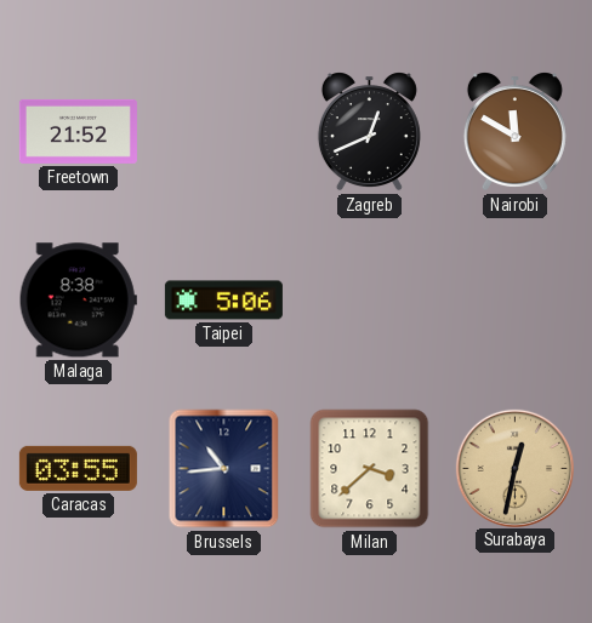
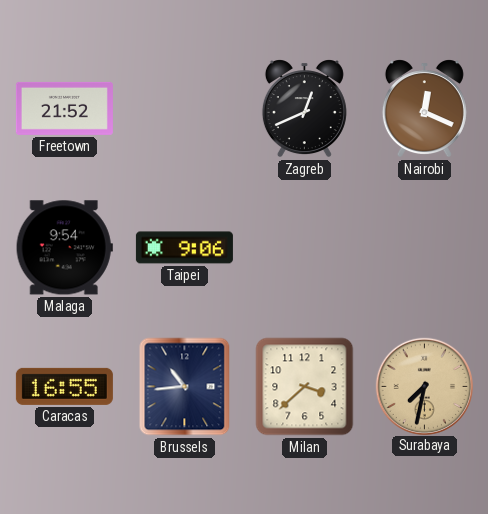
Nairobi: 11:50 -> 12:19
Malaga: 8:38 -> 9:54
Taipei: 5:06 -> 9:06
Caracas: 03:55 -> 16:55
Surabaya: 12:32 -> 7:32
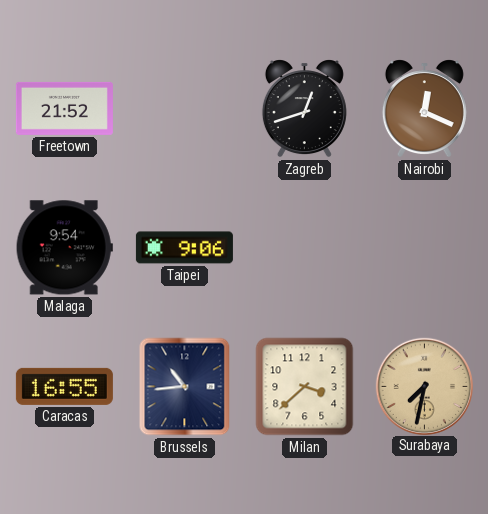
Zagreb: 12:41 -> 12:42
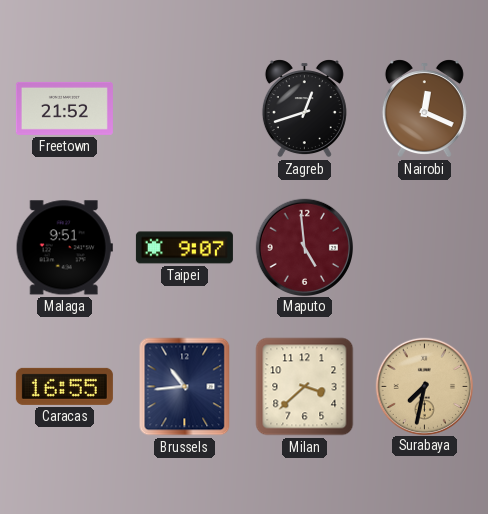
Malaga: 9:54 -> 9:51
Taipei: 9:06 -> 9:07
Maputo: none -> 4:59
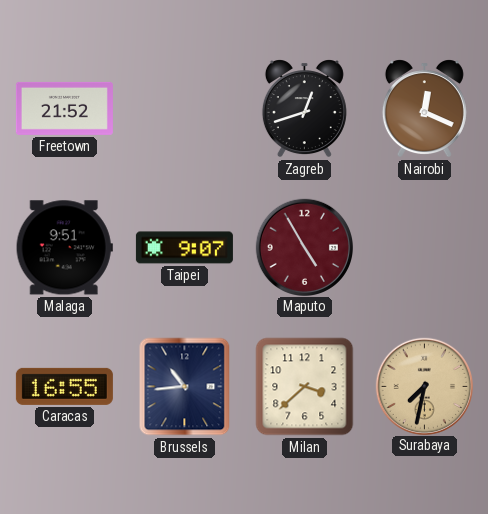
Maputo: 4:59 -> 4:55
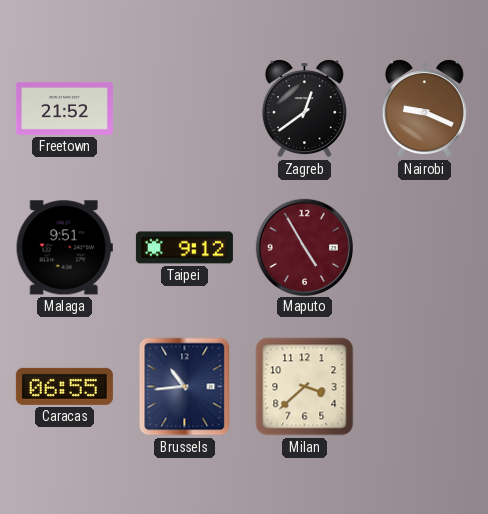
Zagreb: 12:42 -> 12:39
Nairobi: 12:19 -> 9:19
Taipei: 9:07 -> 9:12
Caracas: 16:55 -> 06:55
Surabaya: 7:32 -> none
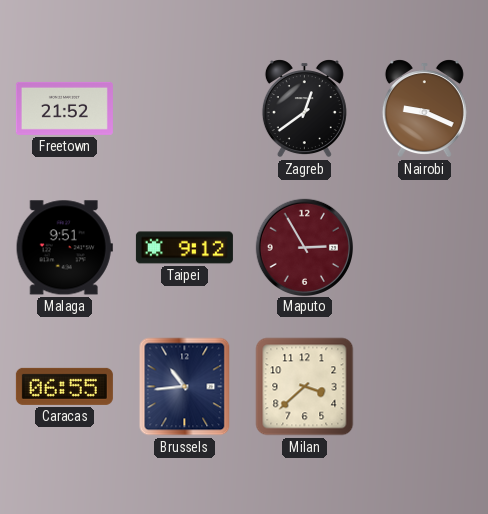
Maputo: 4:55 -> 2:55
